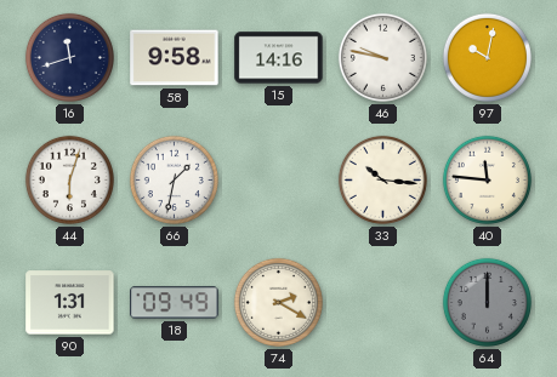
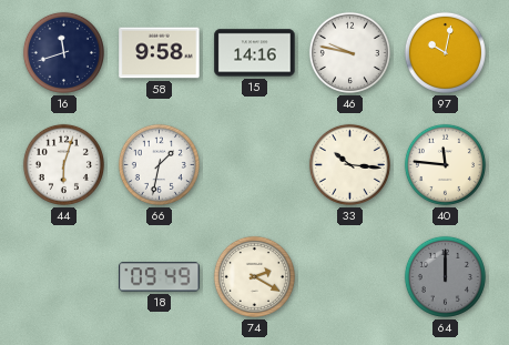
90: 1:31 -> none
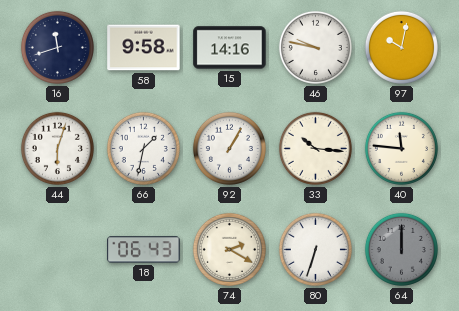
92: none -> 1:05
18: 09:49 -> 06:43
80: none -> 6:33
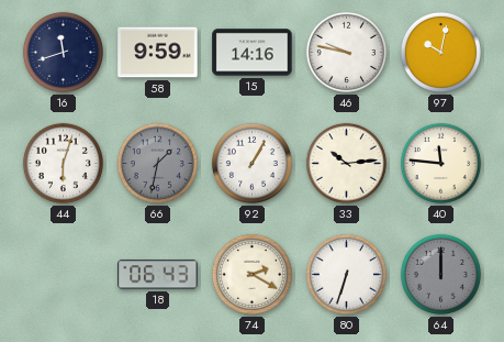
58: 9:58 -> 9:59
66 dial: white -> grey
33: 10:16 -> 10:14
